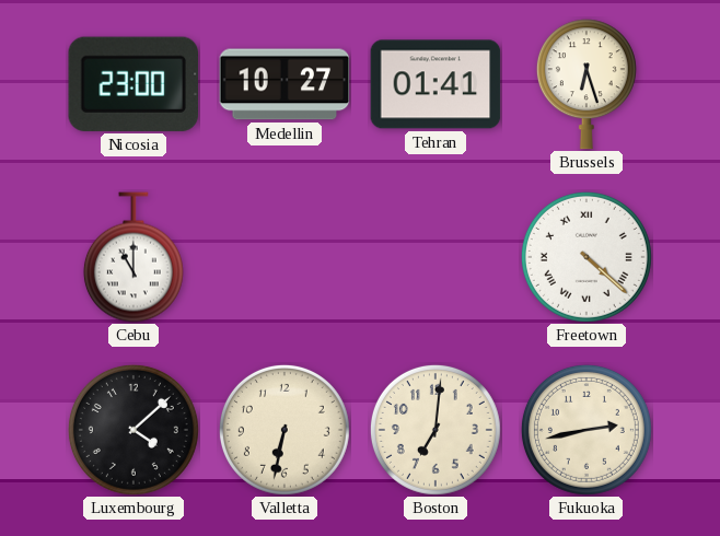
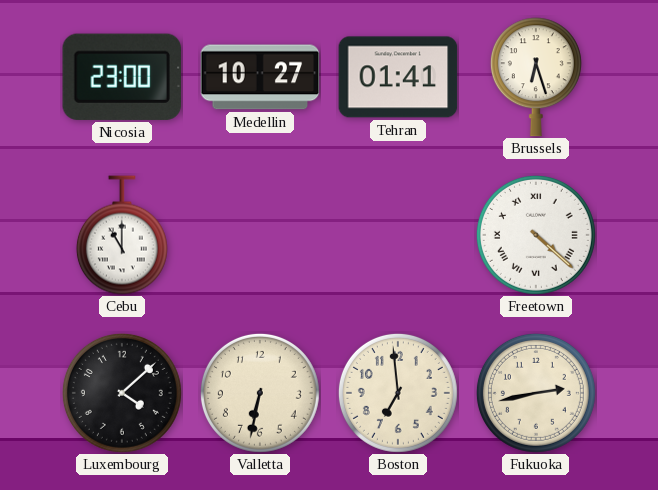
Boston: 7:01 -> 6:59
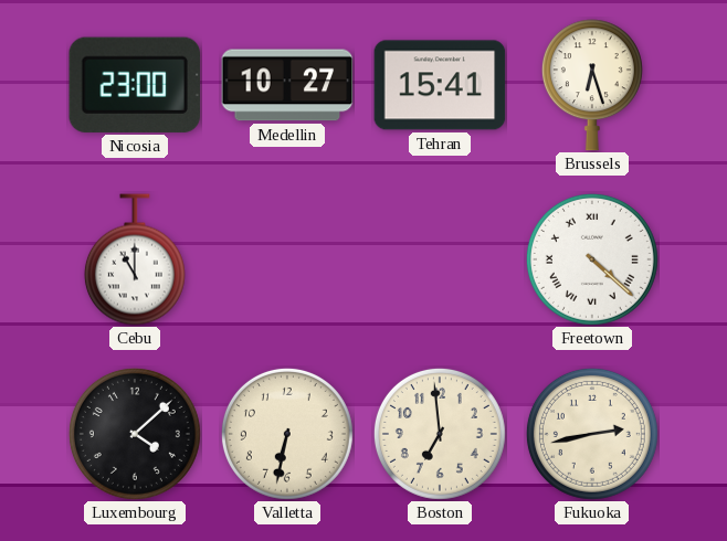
Tehran: 01:41 -> 15:41
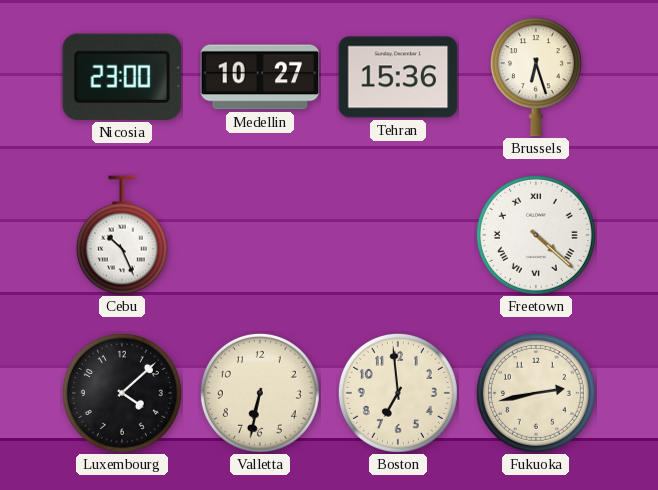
Tehran: 15:41 -> 15:36
Cebu: 11:00 -> 10:26
